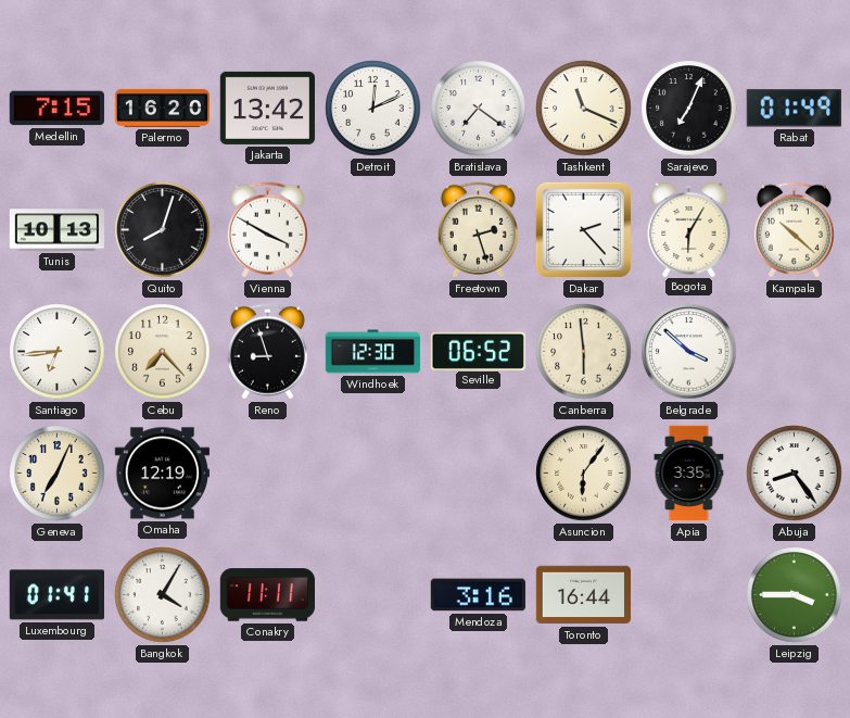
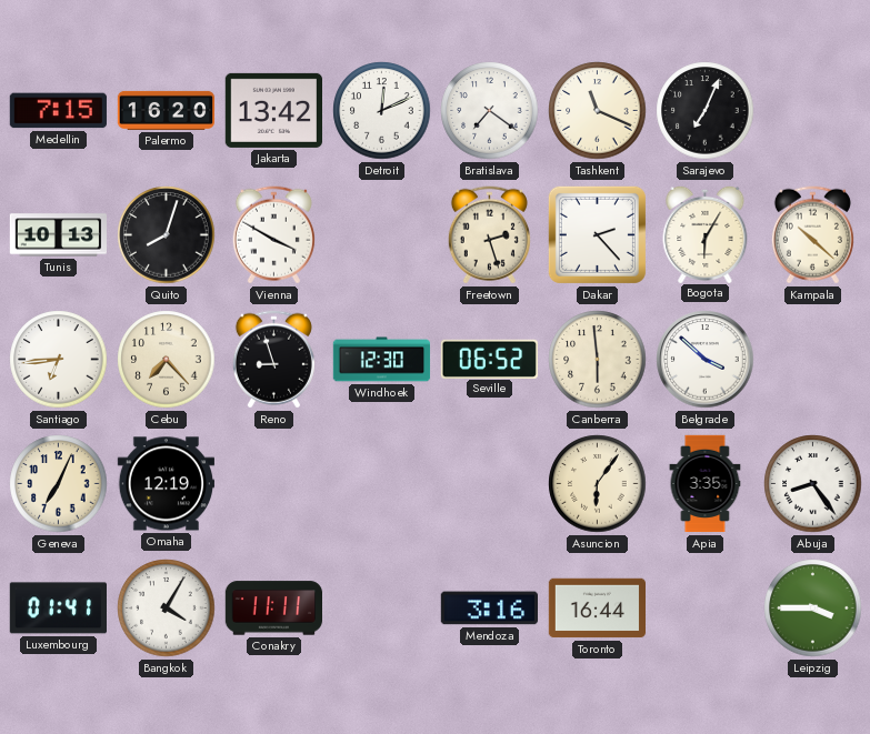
Rabat: 01:49 -> none
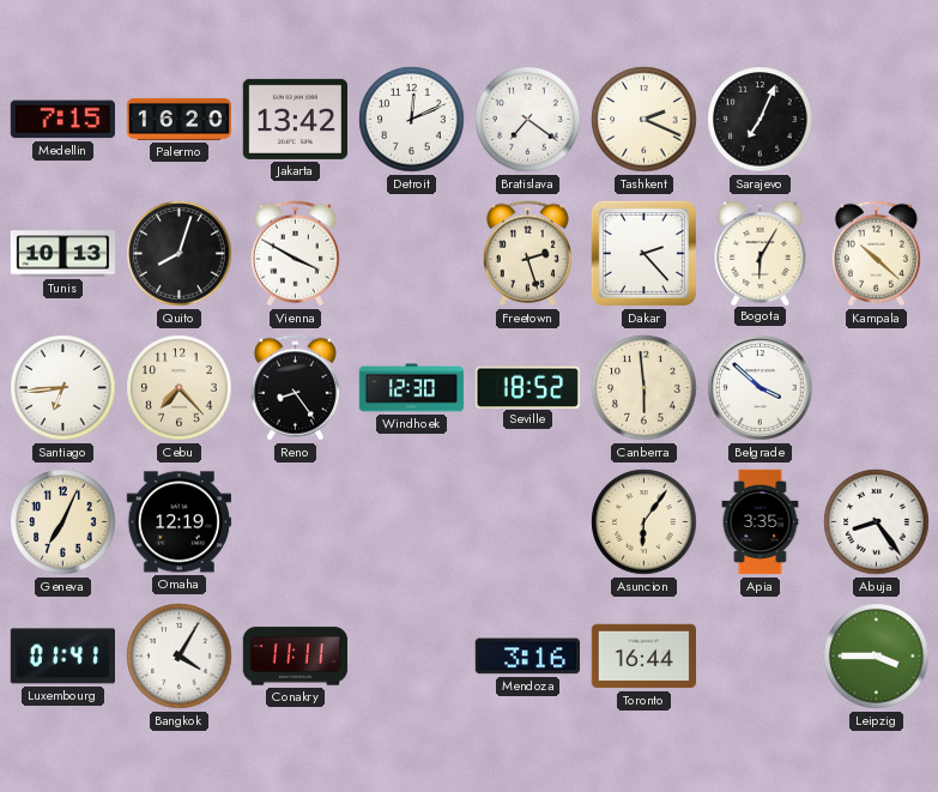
Tashkent: 11:19 -> 2:19
Reno: 8:57 -> 8:24
Seville: 06:52 -> 18:52
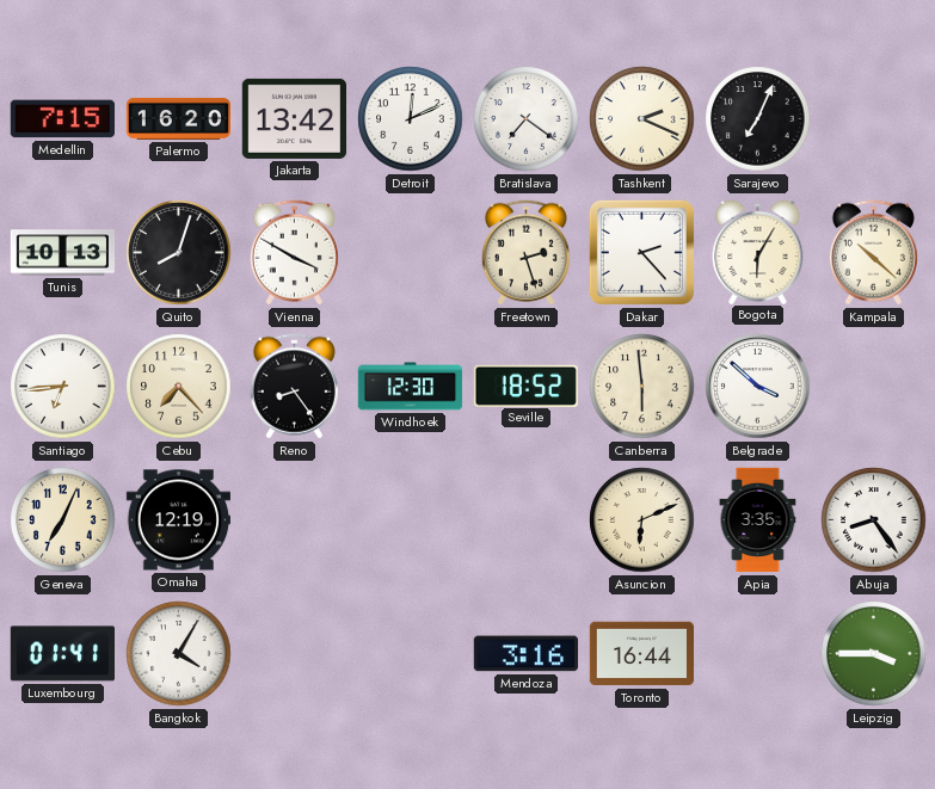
Asuncion: 6:06 -> 6:11
Conakry: 11:11 -> none
